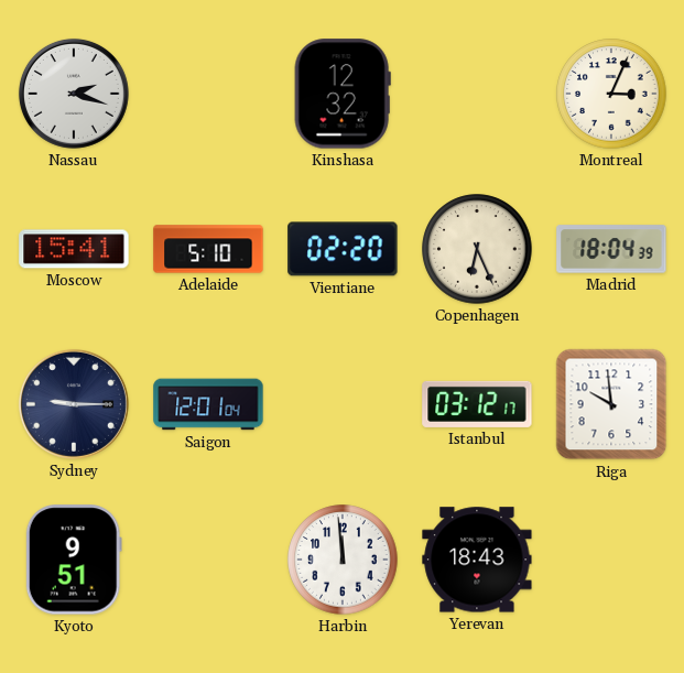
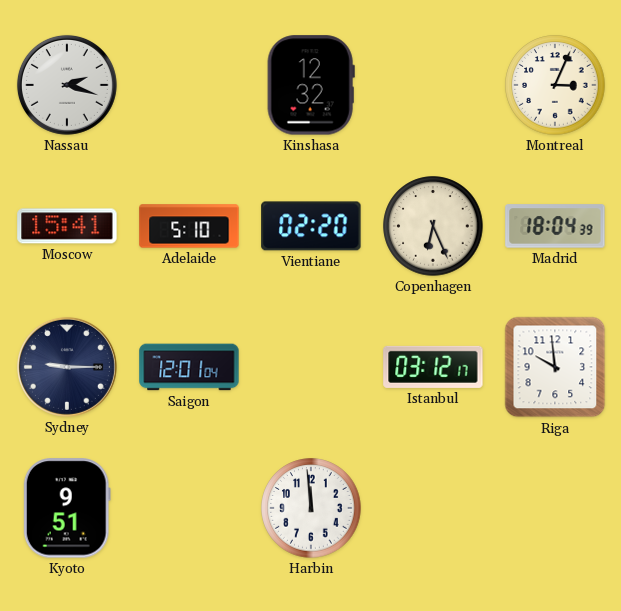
Yerevan: 18:43 -> none
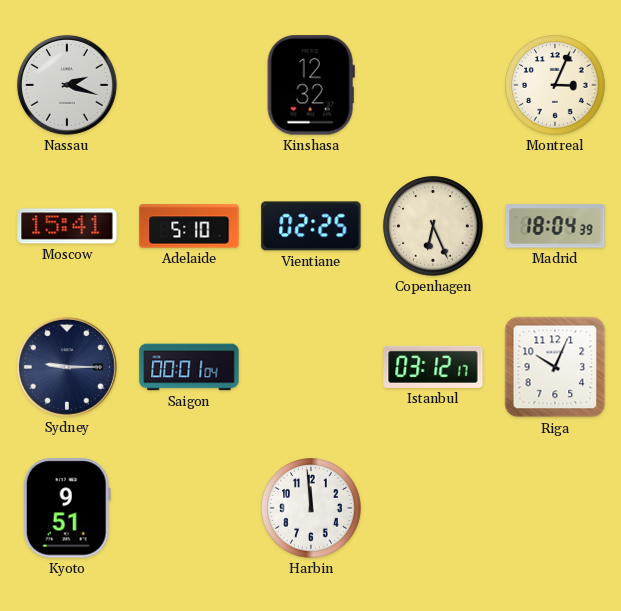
Vientiane: 02:20 -> 02:25
Saigon: 12:01 -> 00:01
Riga: 9:59 -> 10:04
